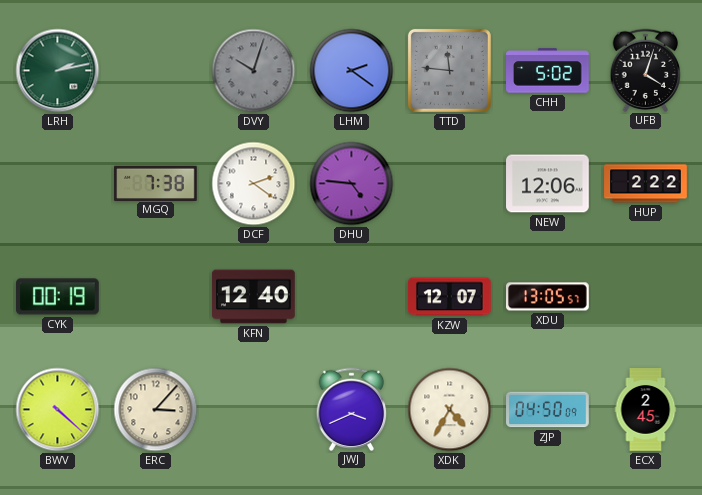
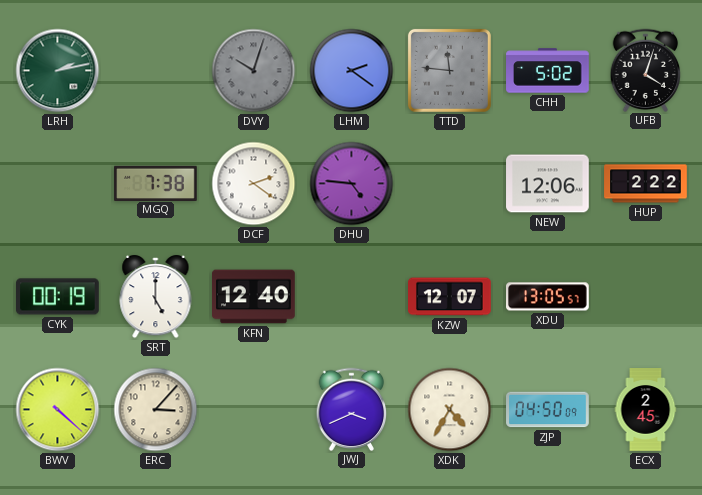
SRT: none -> 5:00
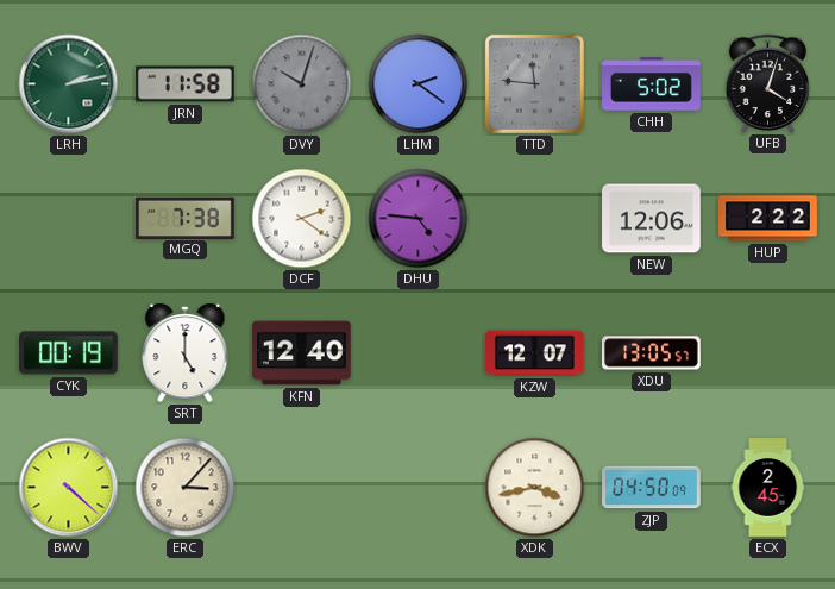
JRN: none -> 11:58
JWJ: 3:41 -> none
XDK: 4:35 -> 3:43
